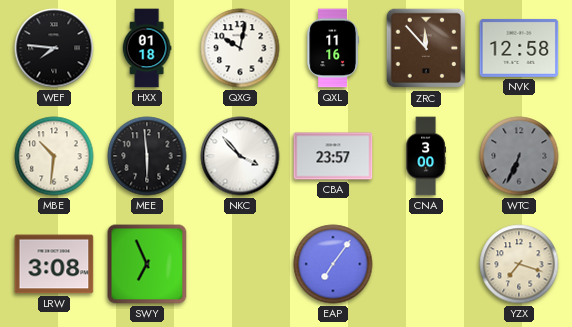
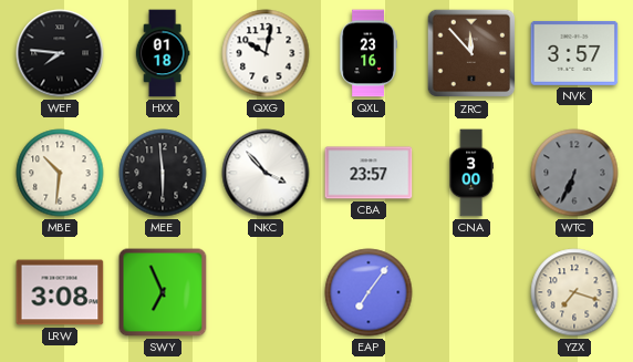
QXL: 11:16 -> 23:16
NVK: 12:58 -> 3:57
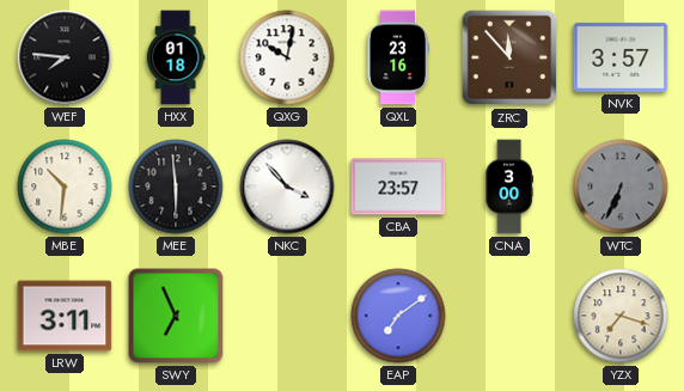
LRW: 3:08 -> 3:11
EAP: 7:06 -> 7:09
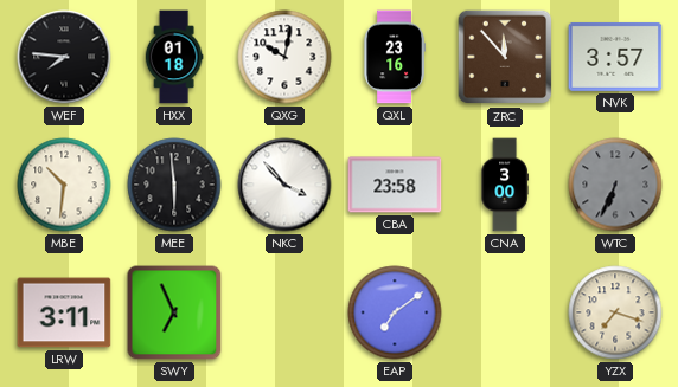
CBA: 23:57 -> 23:58
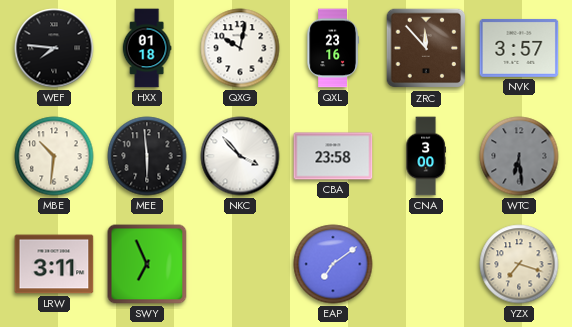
WTC: 6:34 -> 6:29
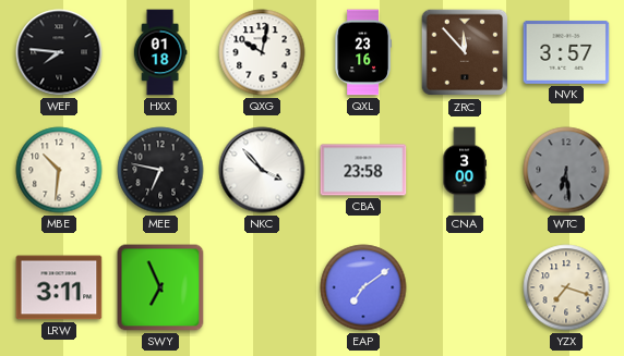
MEE: 5:59 -> 6:47
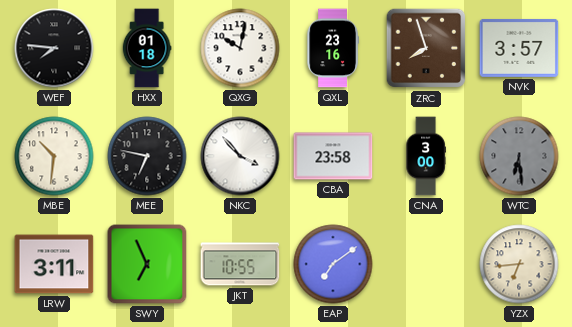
ZRC: 11:53 -> 7:57
JKT: none -> 10:55
YZX: 7:18 -> 6:44
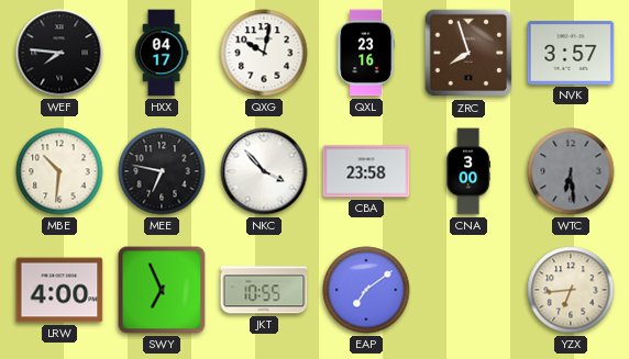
HXX: 01:18 -> 04:17
LRW: 3:11 -> 4:00
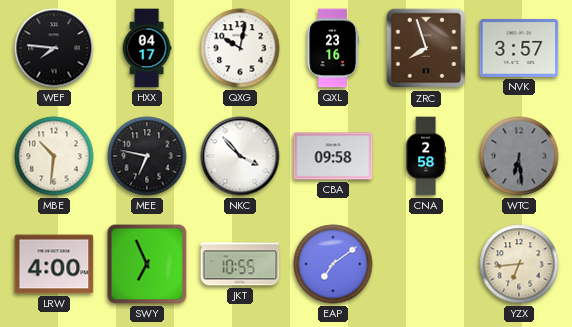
CBA: 23:58 -> 09:58
CNA: 3:00 -> 2:58
